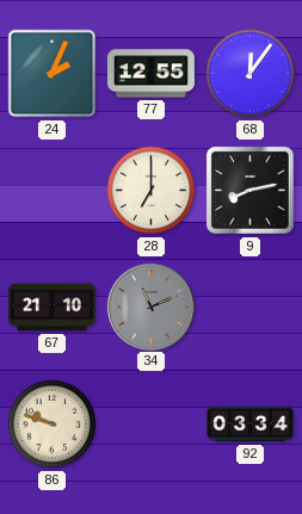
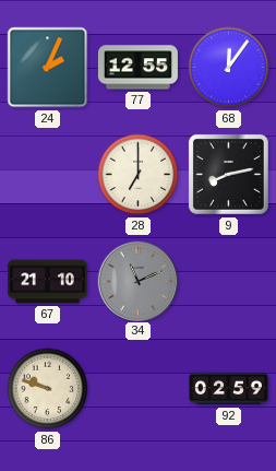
92: 03:34 -> 02:59
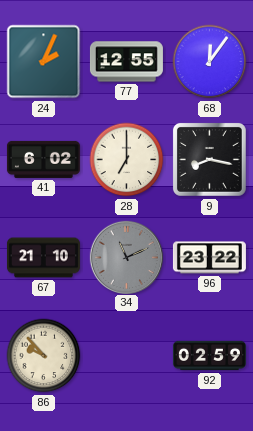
41: none -> 6:02
9: 8:13 -> 8:17
96: none -> 23:22
86: 9:48 -> 9:53
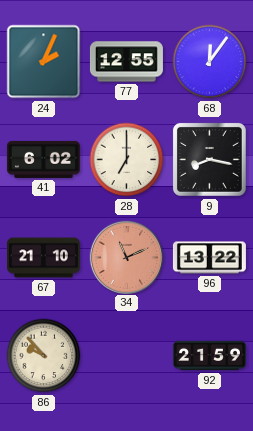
34 dial: grey -> salmon
96: 23:22 -> 13:22
92: 02:59 -> 21:59
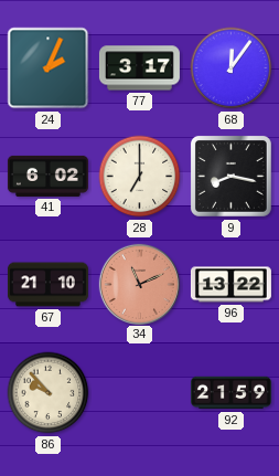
77: 12:55 -> 3:17
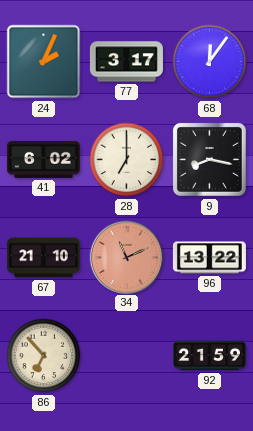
86: 9:53 -> 6:53
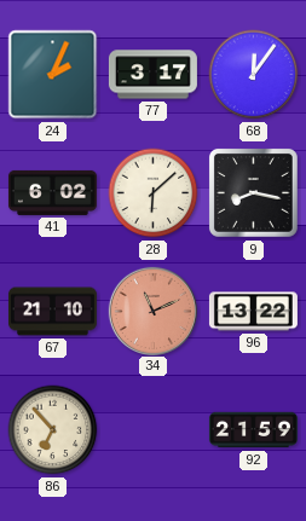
28: 7:00 -> 6:08
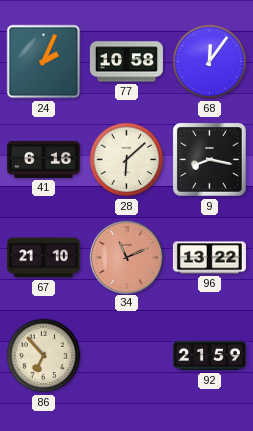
77: 3:17 -> 10:58
41: 6:02 -> 6:16
